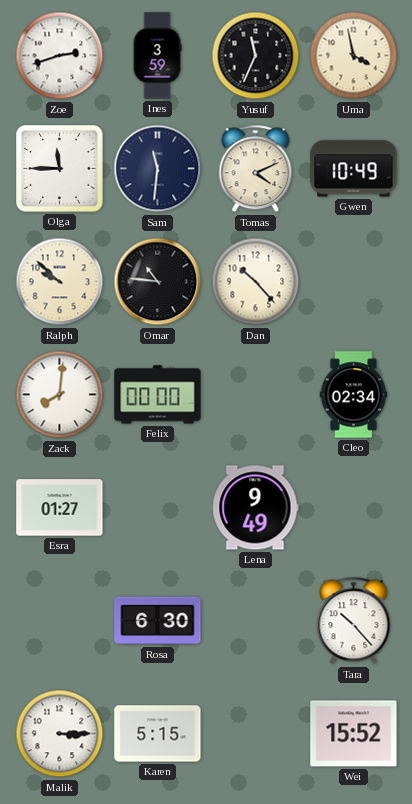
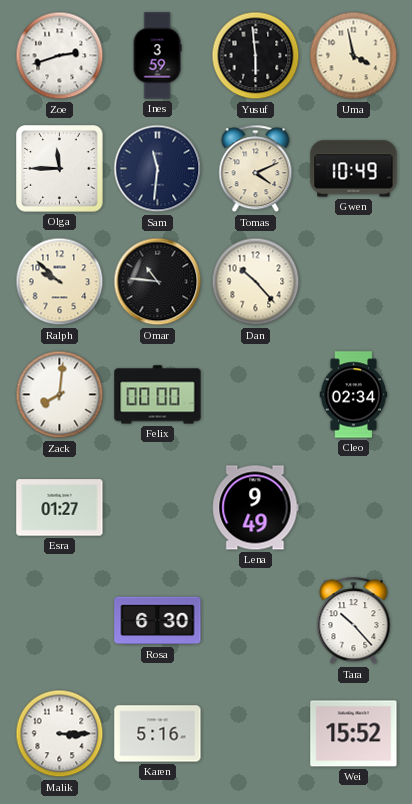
Yusuf: 11:34 -> 5:59
Karen: 5:15 -> 5:16
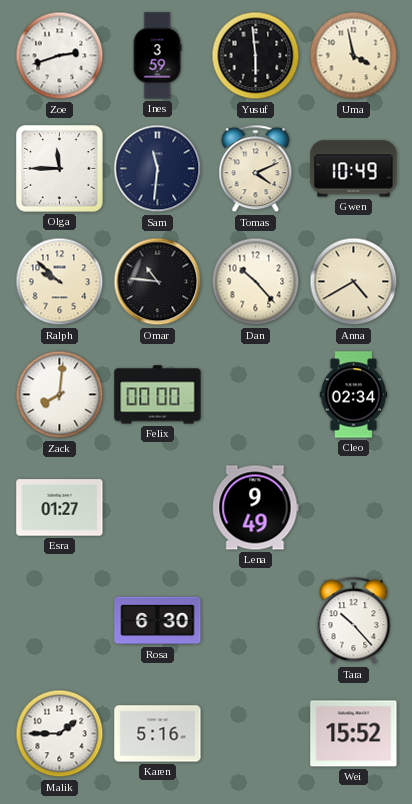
Anna: none -> 4:40
Malik: 3:15 -> 1:45
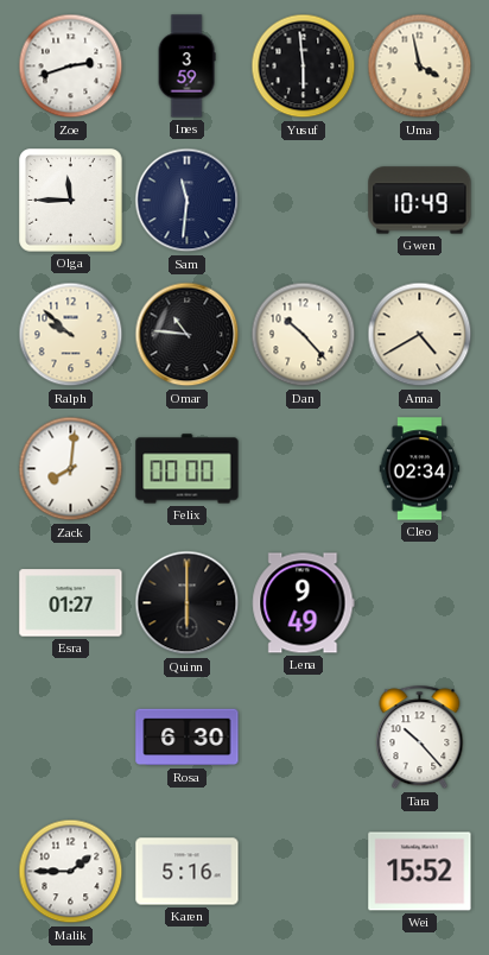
Tomas: 4:11 -> none
Quinn: none -> 6:00
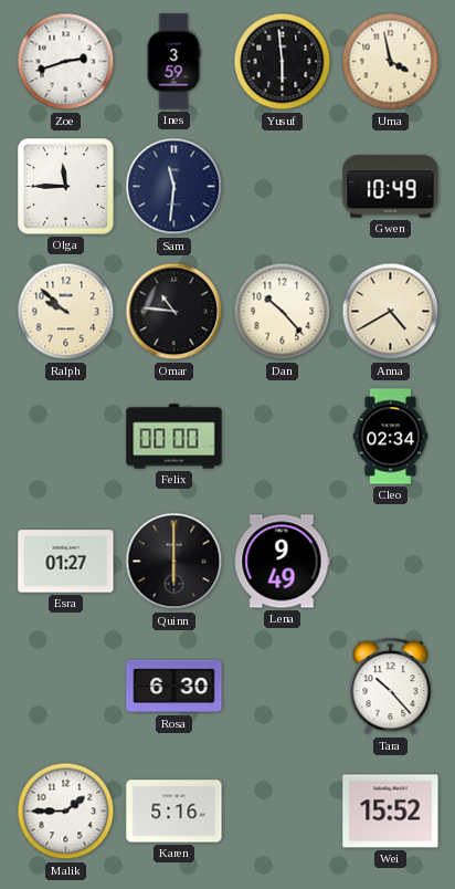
Zack: 8:01 -> none
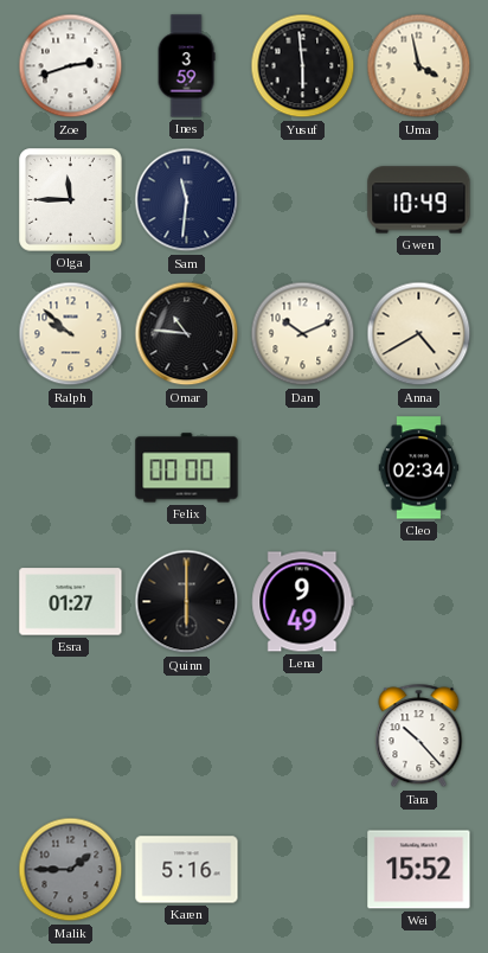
Dan: 10:23 -> 10:11
Rosa: 6:30 -> none
Malik dial: white -> grey
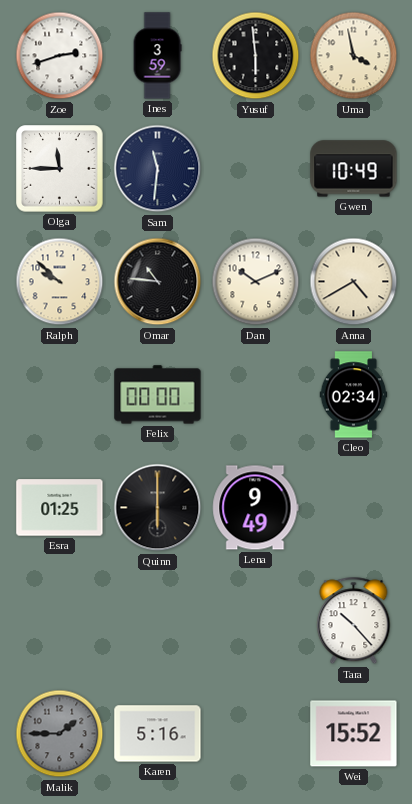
Esra: 01:27 -> 01:25
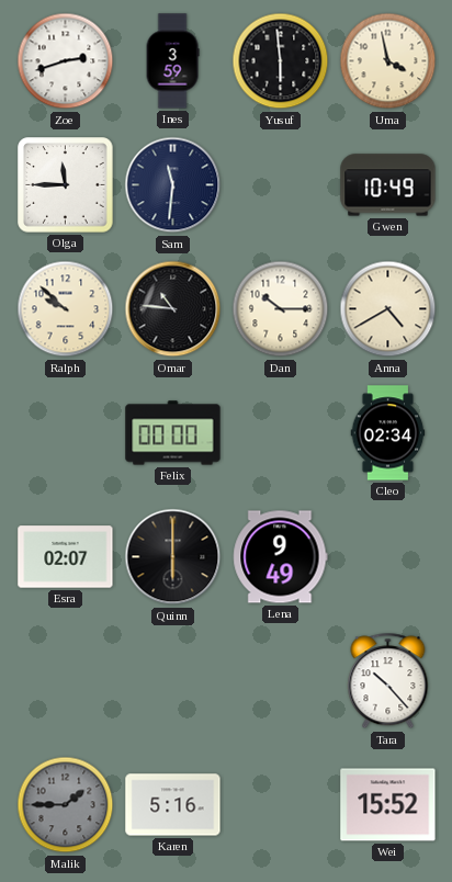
Dan: 10:11 -> 10:15
Esra: 01:25 -> 02:07
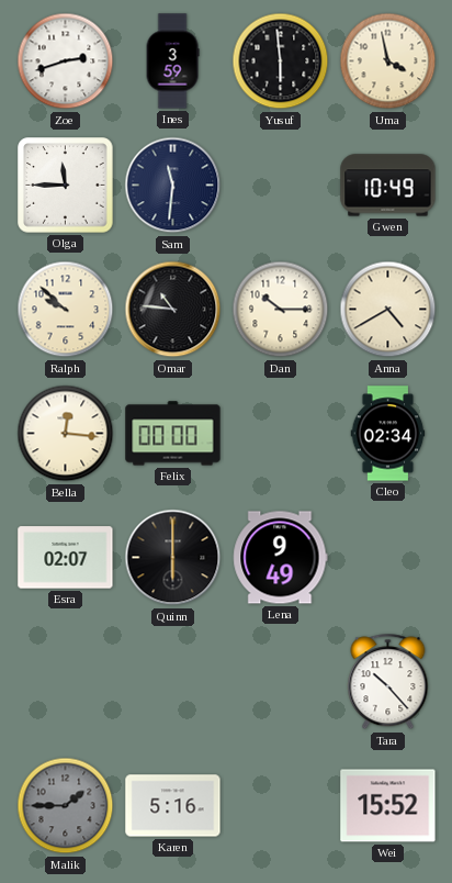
Bella: none -> 12:16
